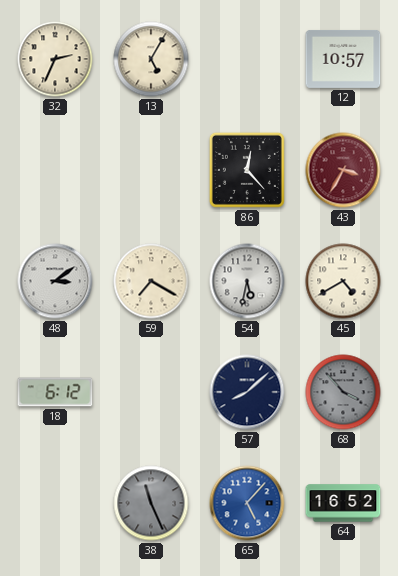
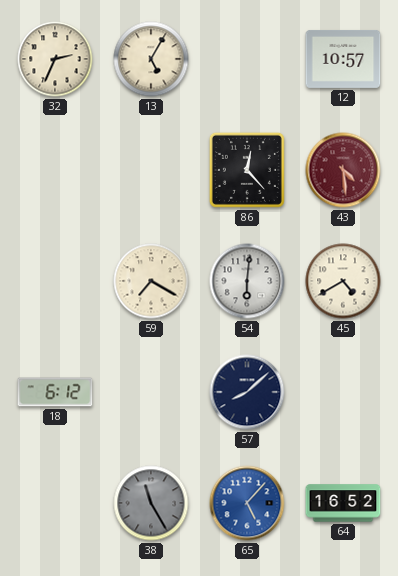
43: 3:35 -> 4:29
48: 3:09 -> none
54: 5:32 -> 6:01
68: 3:53 -> none
38: 11:26 -> 11:25
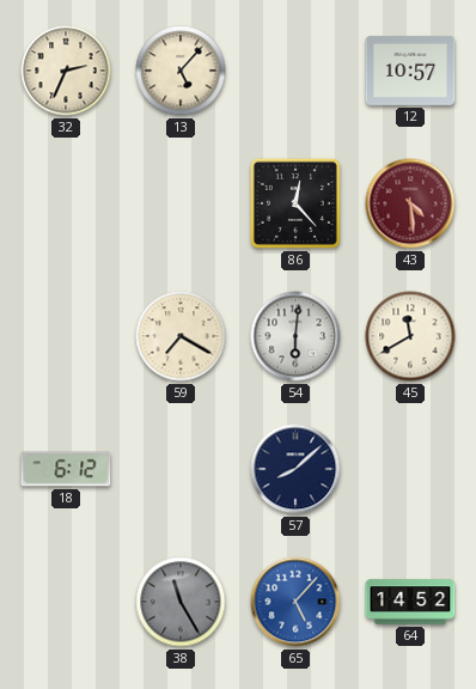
13: 5:05 -> 5:07
45: 4:40 -> 11:40
64: 16:52 -> 14:52
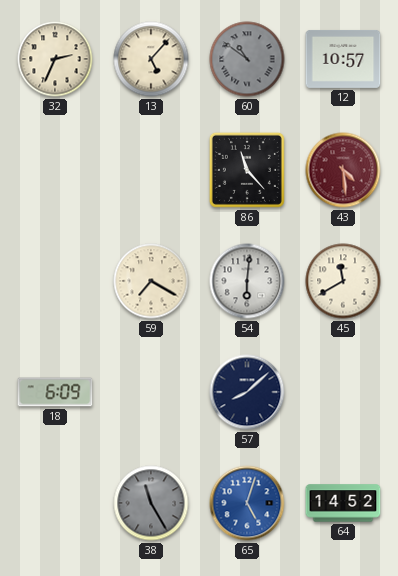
60: none -> 10:51
86: 12:23 -> 11:23
18: 6:12 -> 6:09
65: 5:07 -> 5:03
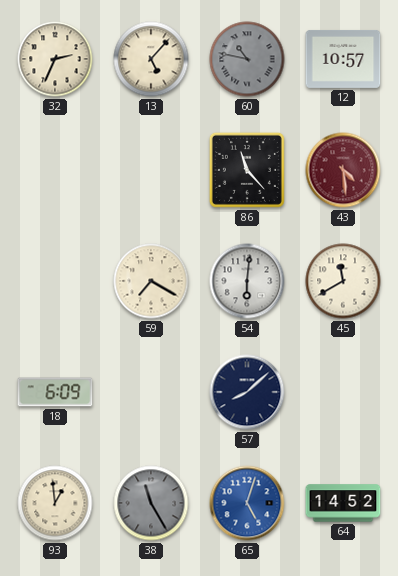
60: 10:51 -> 10:47
93: none -> 12:59
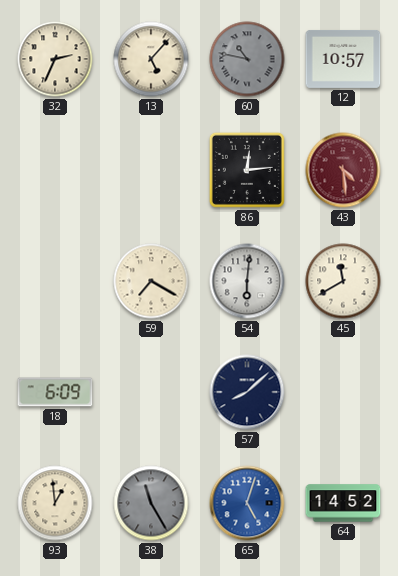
86: 11:23 -> 12:14
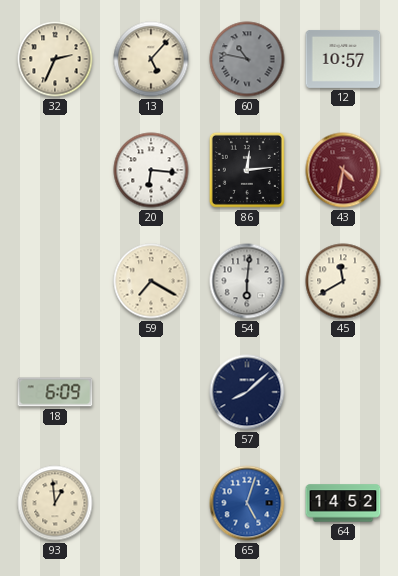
20: none -> 6:16
43: 4:29 -> 4:32
38: 11:25 -> none
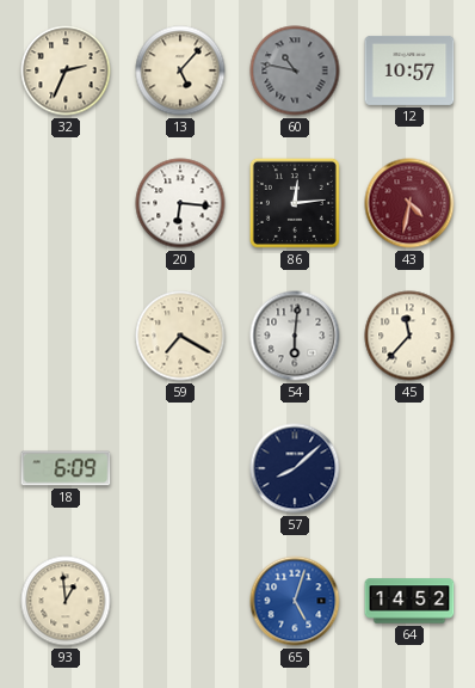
45: 11:40 -> 11:37
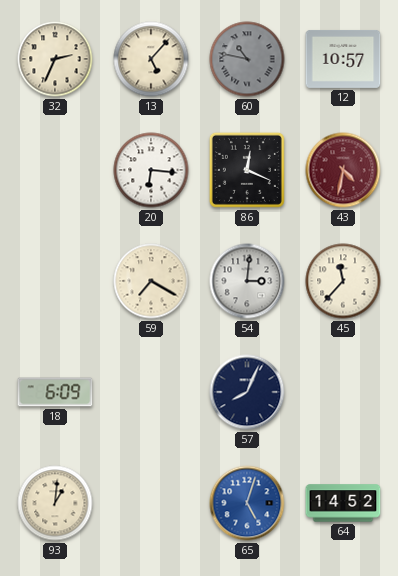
86: 12:14 -> 12:19
54: 6:01 -> 3:01
57: 8:08 -> 8:04
93: 12:59 -> 1:01
